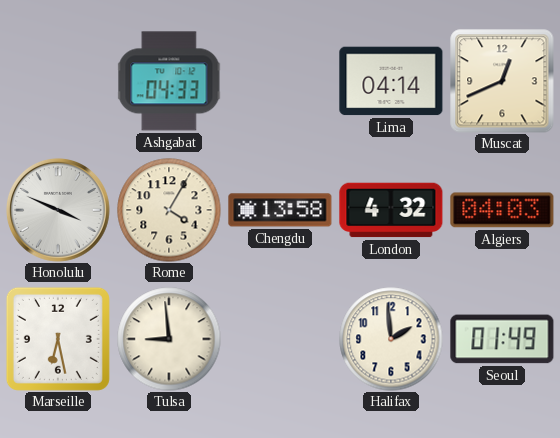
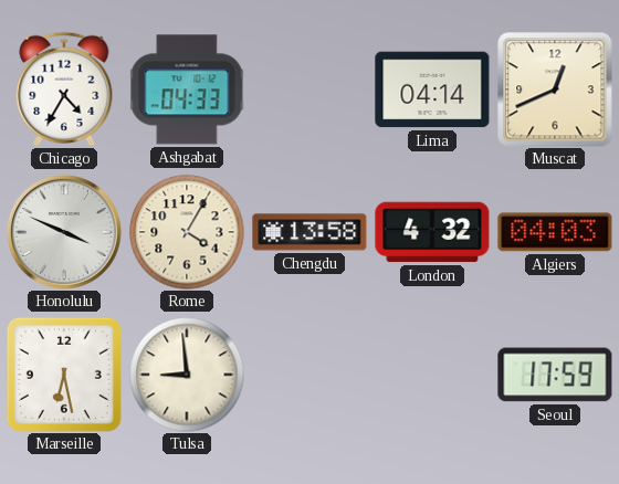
Chicago: none -> 4:35
Halifax: 1:59 -> none
Seoul: 01:49 -> 17:59
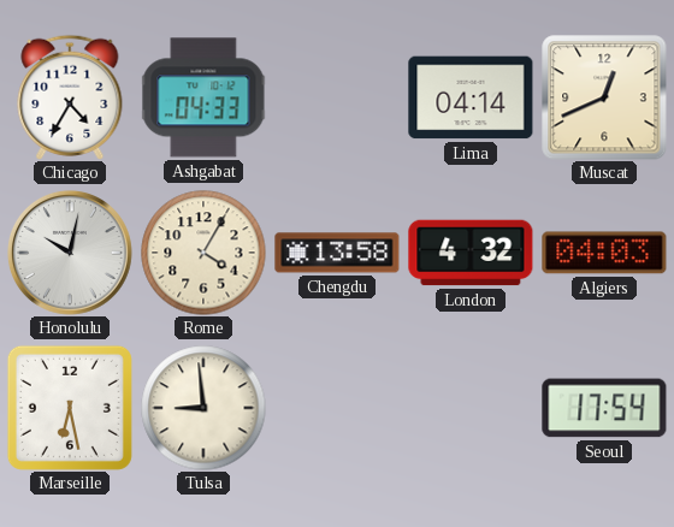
Honolulu: 3:49 -> 10:02
Seoul: 17:59 -> 17:54
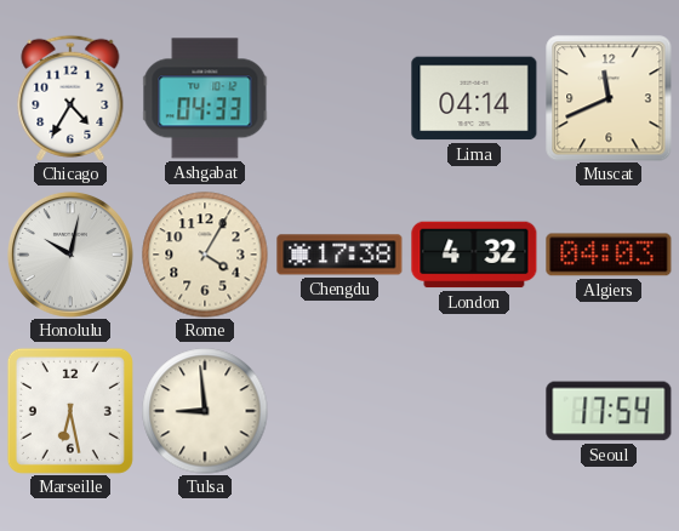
Muscat: 12:41 -> 11:41
Chengdu: 13:58 -> 17:38
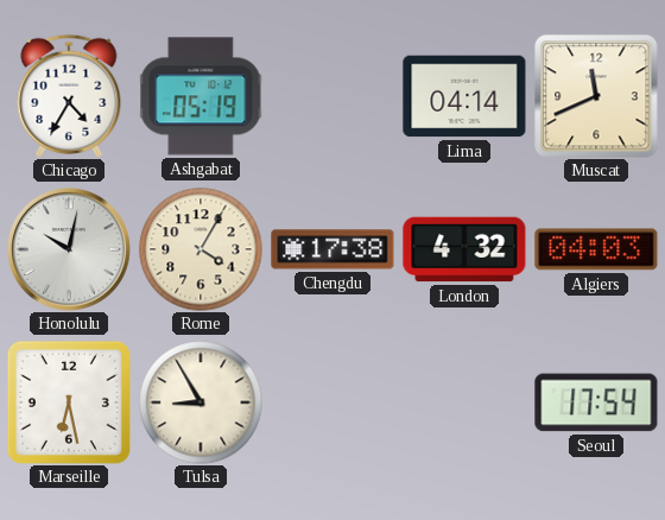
Ashgabat: 04:33 -> 05:19
Tulsa: 8:59 -> 8:55
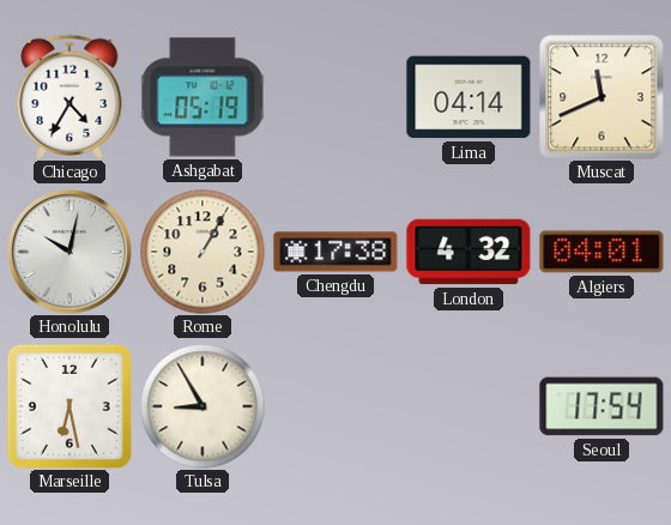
Rome: 4:05 -> 1:05
Algiers: 04:03 -> 04:01
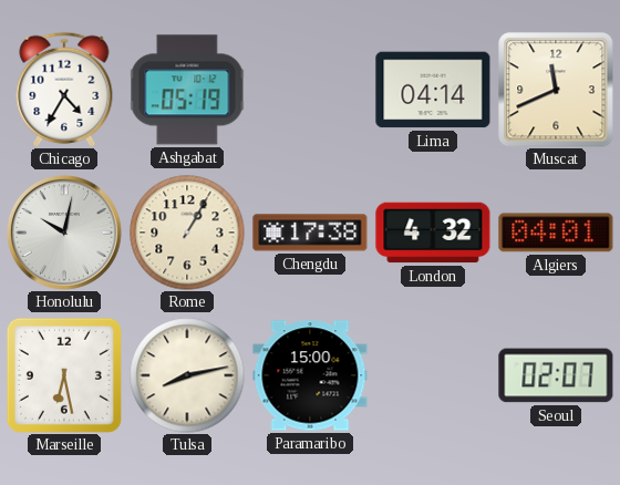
Tulsa: 8:55 -> 8:13
Paramaribo: none -> 15:00
Seoul: 17:54 -> 02:07
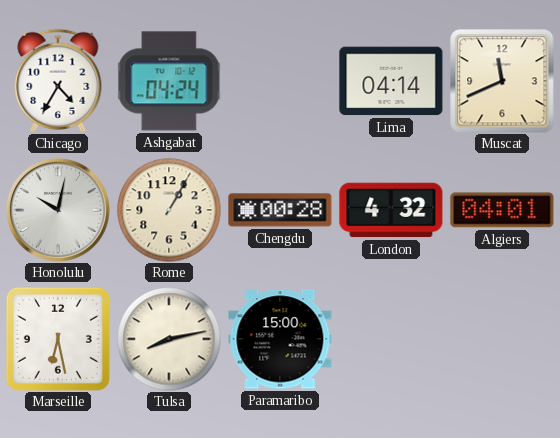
Ashgabat: 05:19 -> 04:24
Chengdu: 17:38 -> 00:28
Seoul: 02:07 -> none
